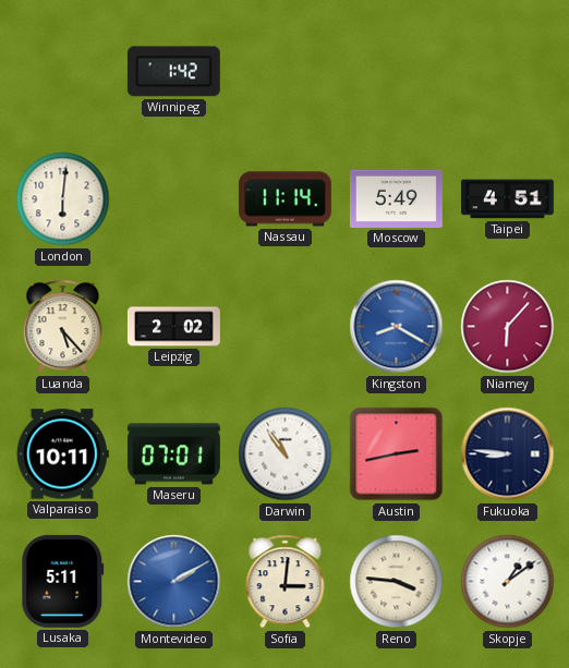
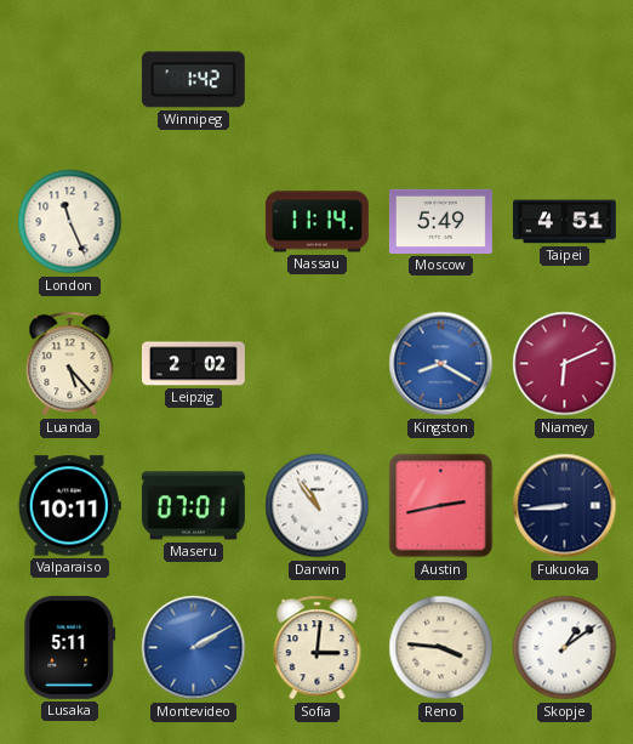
London: 6:01 -> 11:26
Niamey: 6:07 -> 6:11
Fukuoka: 8:46 -> 8:44
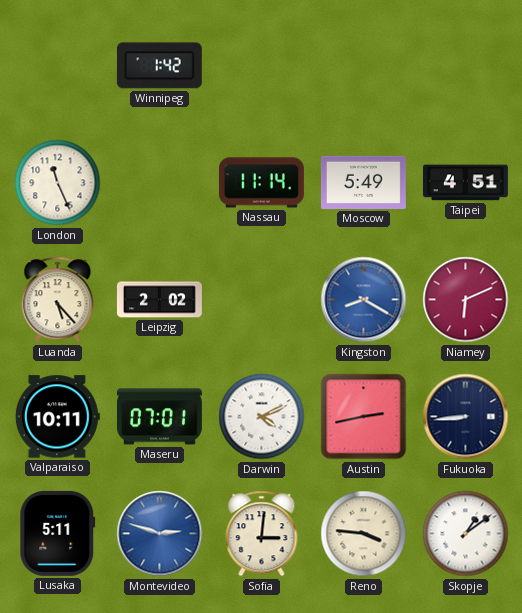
Darwin: 10:54 -> 4:11
Montevideo: 2:10 -> 2:48
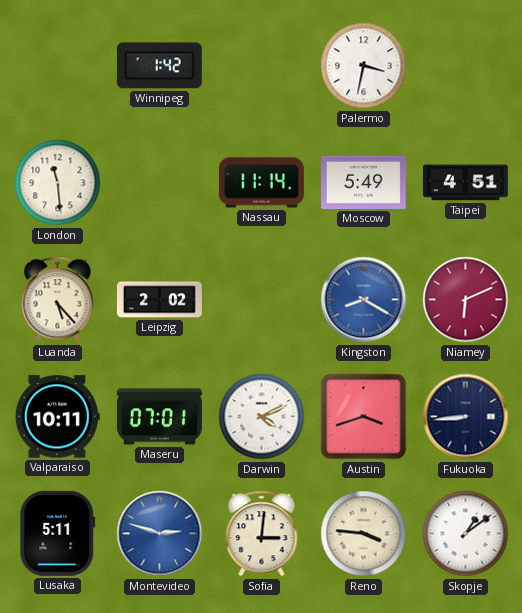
Palermo: none -> 3:32
London: 11:26 -> 11:29
Austin: 2:43 -> 3:42
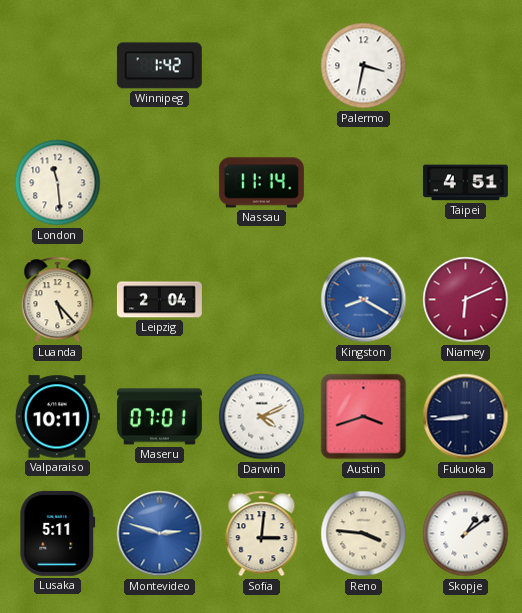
Moscow: 5:49 -> none
Leipzig: 2:02 -> 2:04
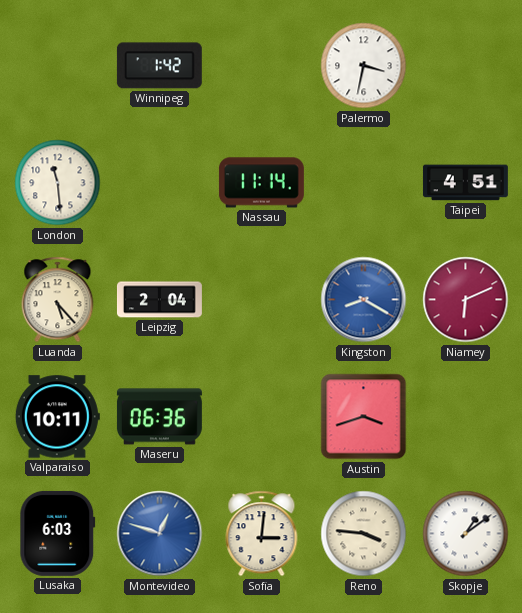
Maseru: 07:01 -> 06:36
Darwin: 4:11 -> none
Fukuoka: 8:44 -> none
Lusaka: 5:11 -> 6:03
Montevideo: 2:48 -> 12:48
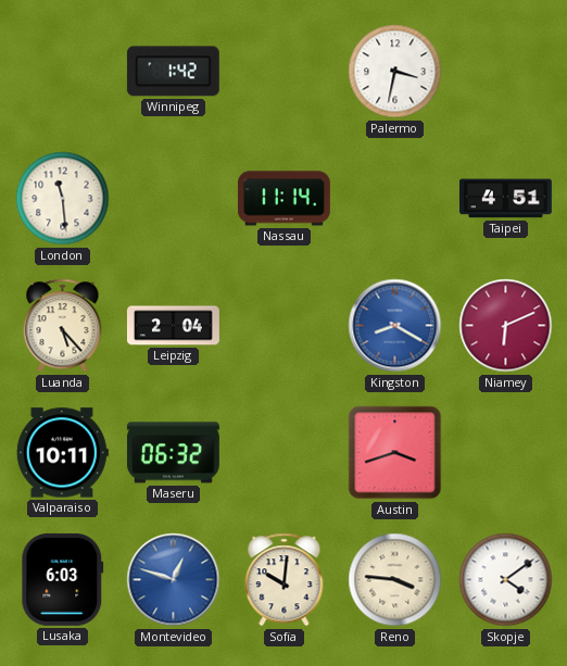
Maseru: 06:36 -> 06:32
Sofia: 3:01 -> 10:01
Skopje: 1:09 -> 4:09
